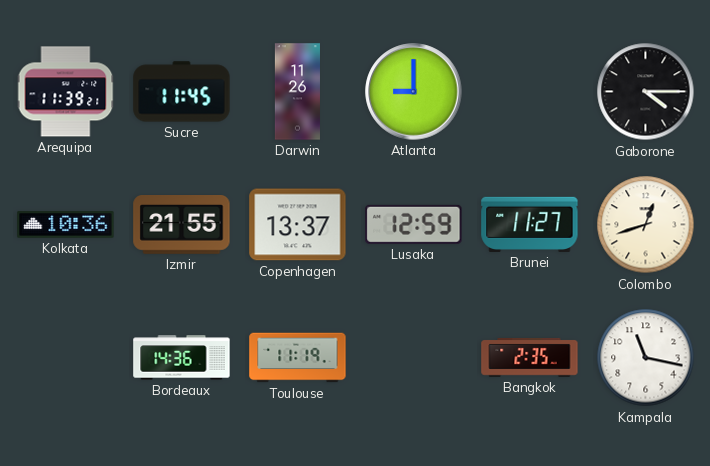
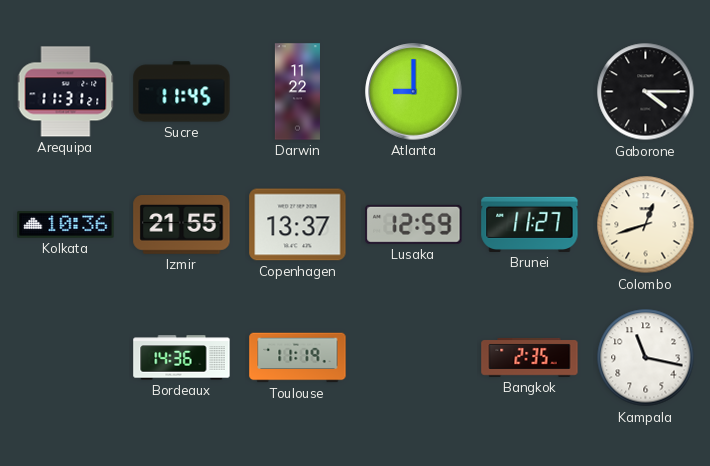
Arequipa: 11:39 -> 11:31
Darwin: 11:26 -> 11:22
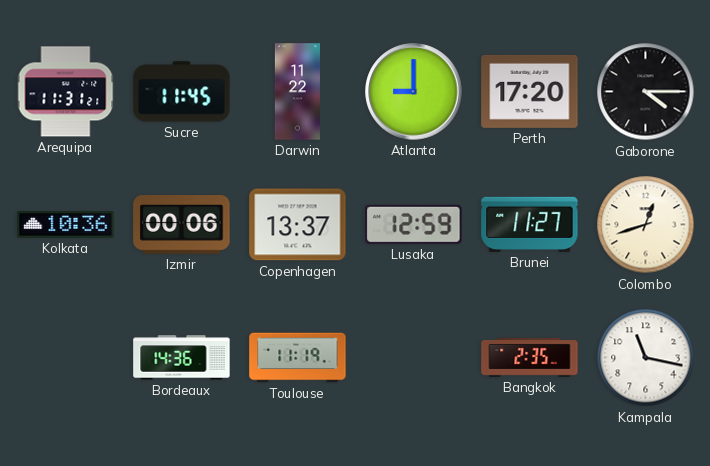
Perth: none -> 17:20
Izmir: 21:55 -> 00:06
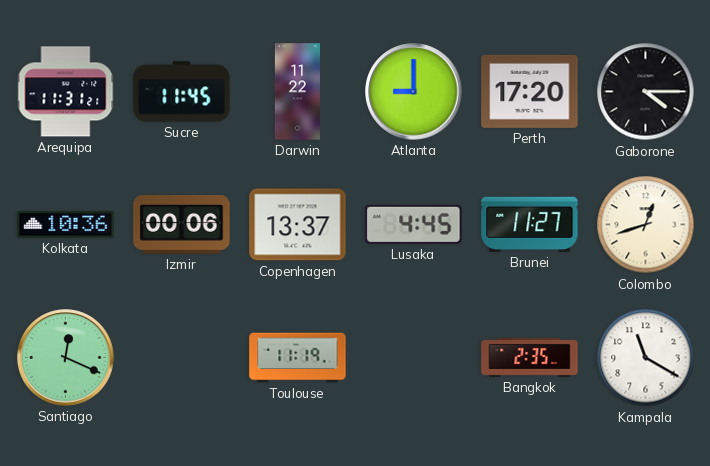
Lusaka: 12:59 -> 4:45
Santiago: none -> 12:19
Bordeaux: 14:36 -> none
Kampala: 11:17 -> 11:20
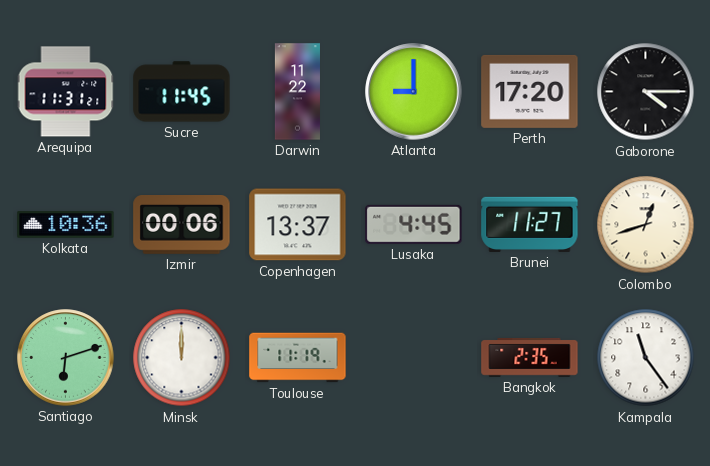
Santiago: 12:19 -> 6:12
Minsk: none -> 12:00
Kampala: 11:20 -> 11:24
